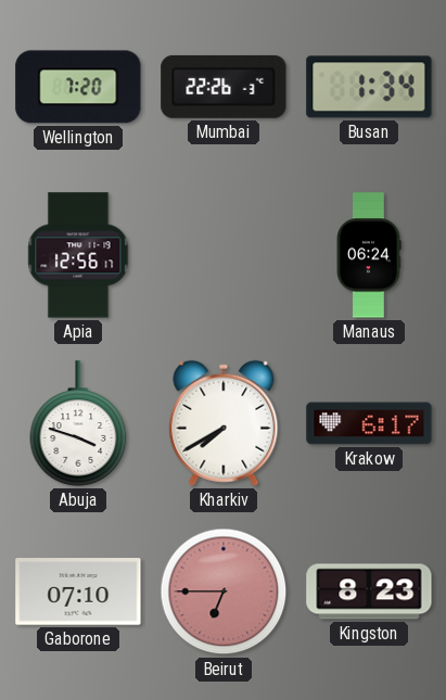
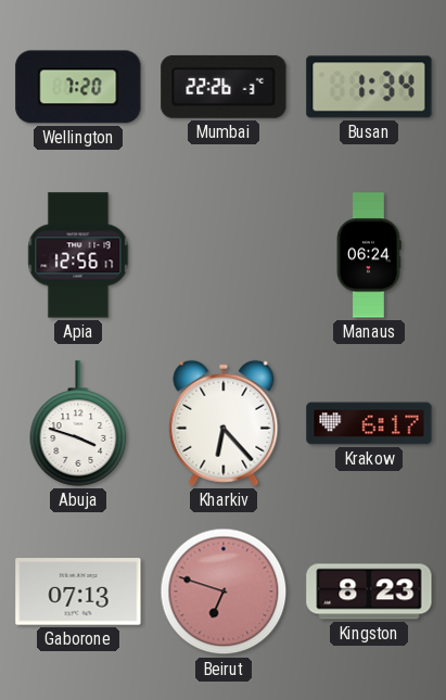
Kharkiv: 7:40 -> 6:23
Gaborone: 07:10 -> 07:13
Beirut: 6:45 -> 6:48
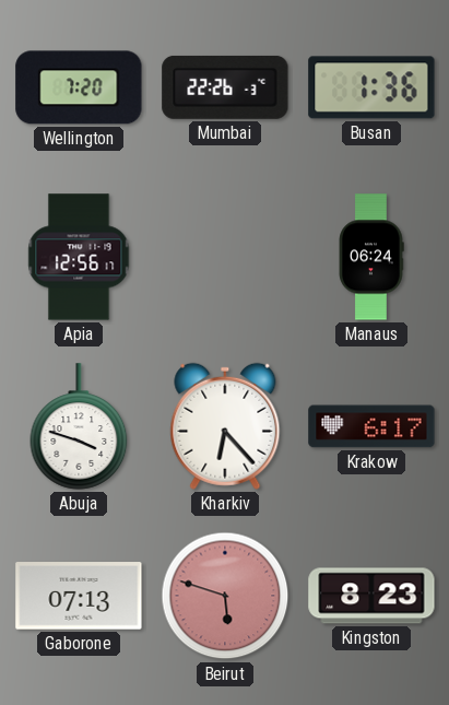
Busan: 1:34 -> 1:36
Beirut: 6:48 -> 5:48
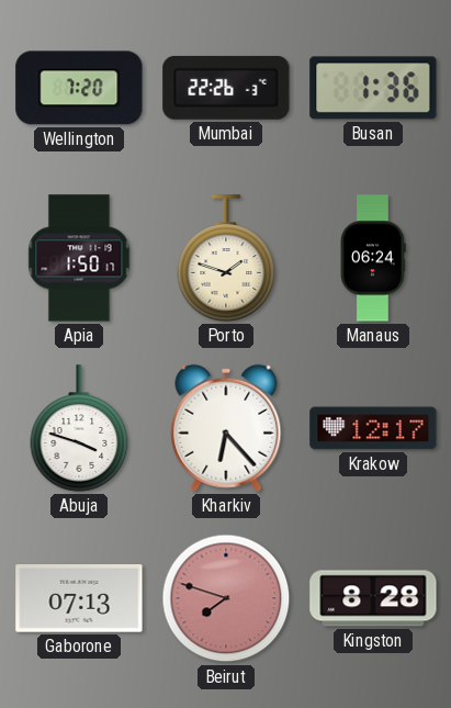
Apia: 12:56 -> 1:50
Porto: none -> 1:48
Krakow: 6:17 -> 12:17
Beirut: 5:48 -> 7:48
Kingston: 8:23 -> 8:28
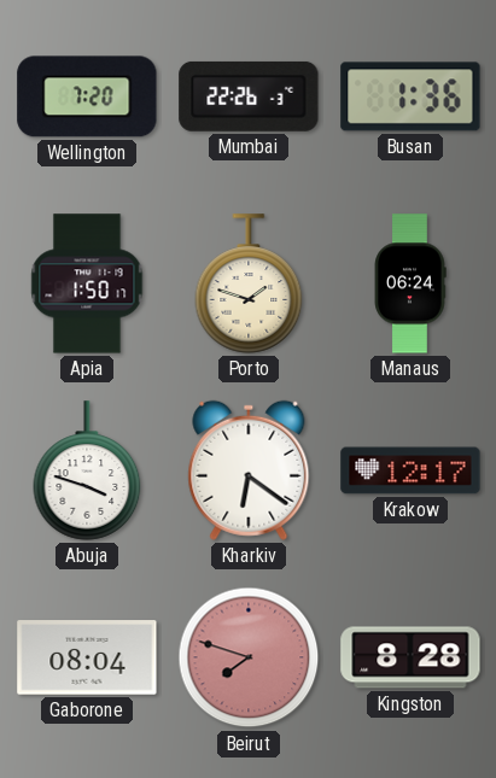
Kharkiv: 6:23 -> 6:21
Gaborone: 07:13 -> 08:04
